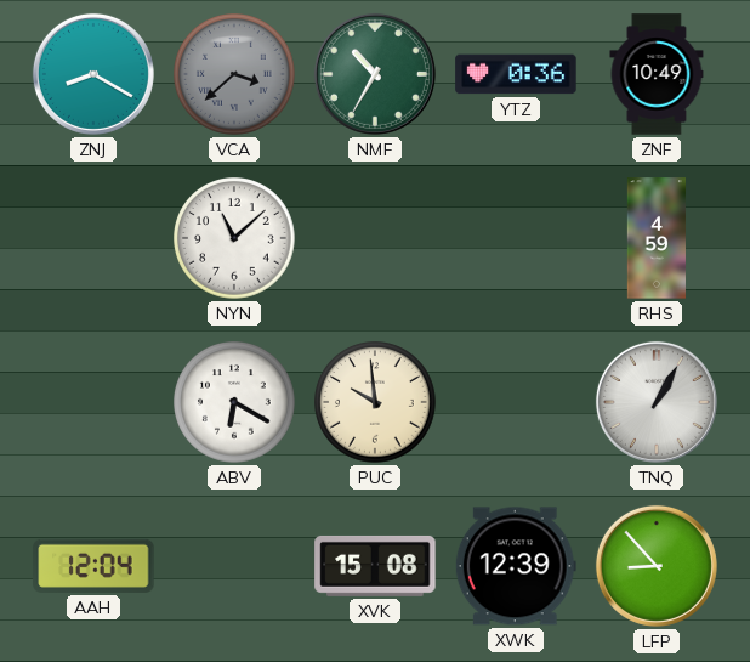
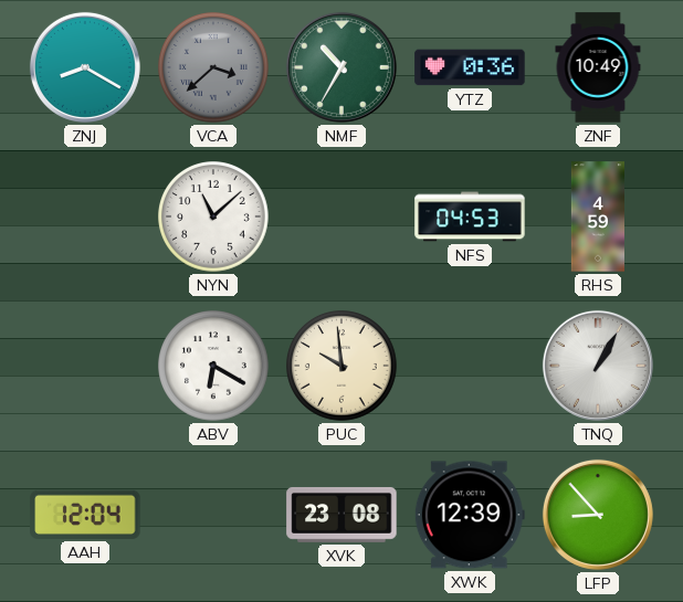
NFS: none -> 04:53
XVK: 15:08 -> 23:08
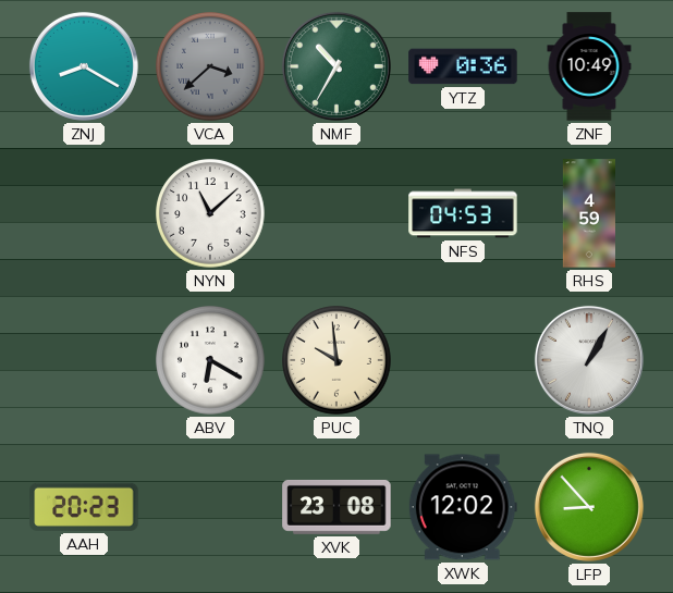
AAH: 12:04 -> 20:23
XWK: 12:39 -> 12:02
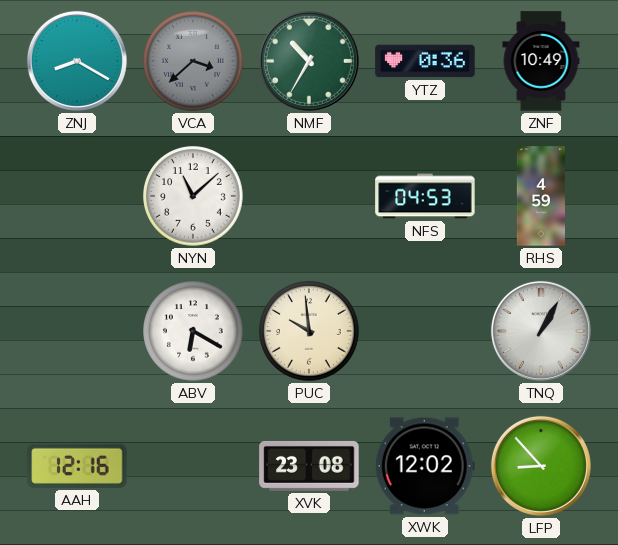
AAH: 20:23 -> 12:16
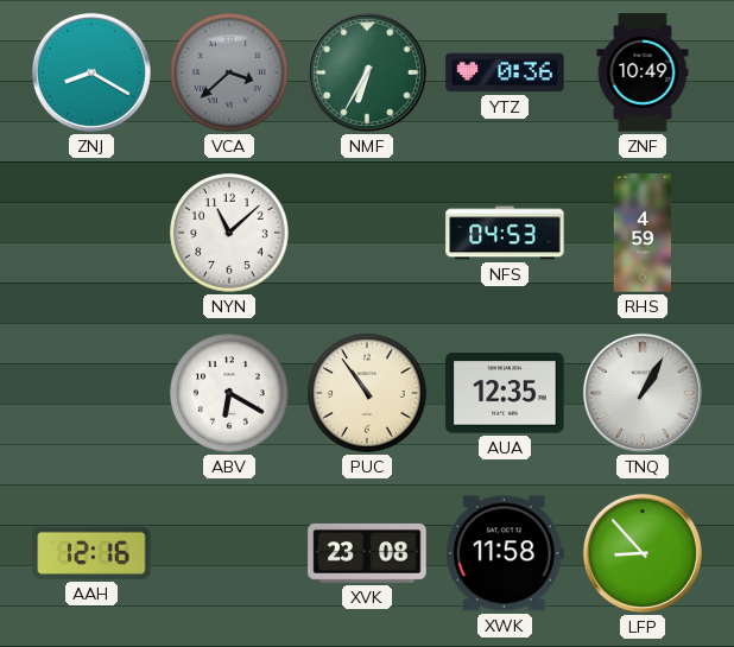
NMF: 10:35 -> 6:35
PUC: 9:59 -> 10:54
AUA: none -> 12:35
XWK: 12:02 -> 11:58
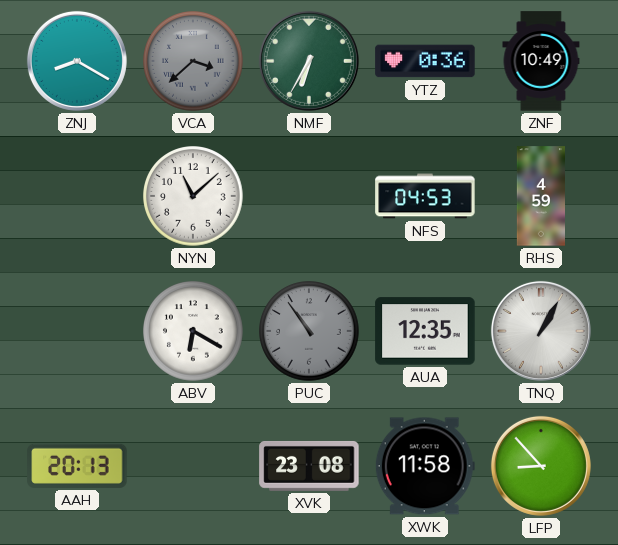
PUC dial: cream -> grey
AAH: 12:16 -> 20:13
